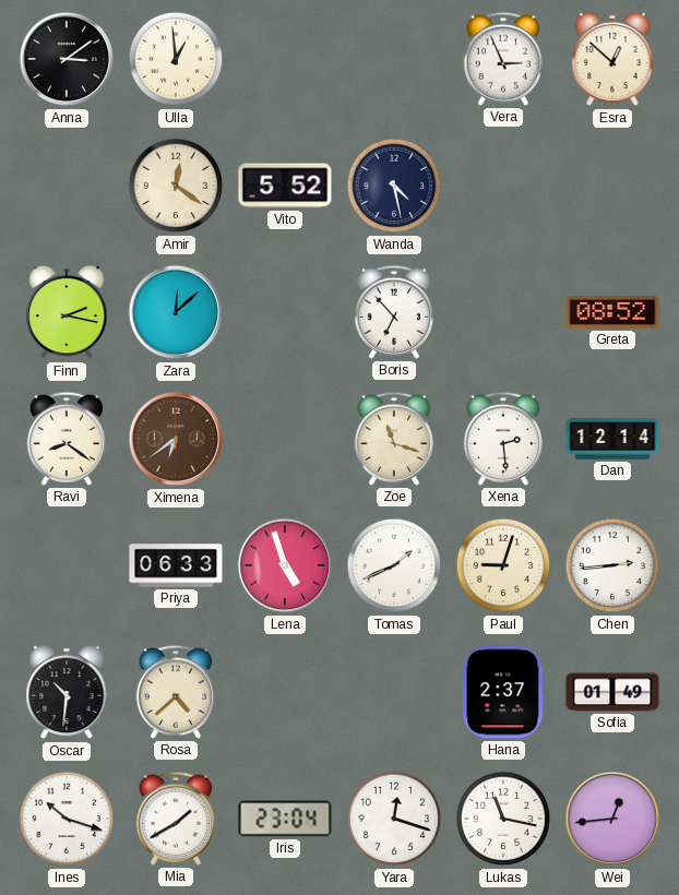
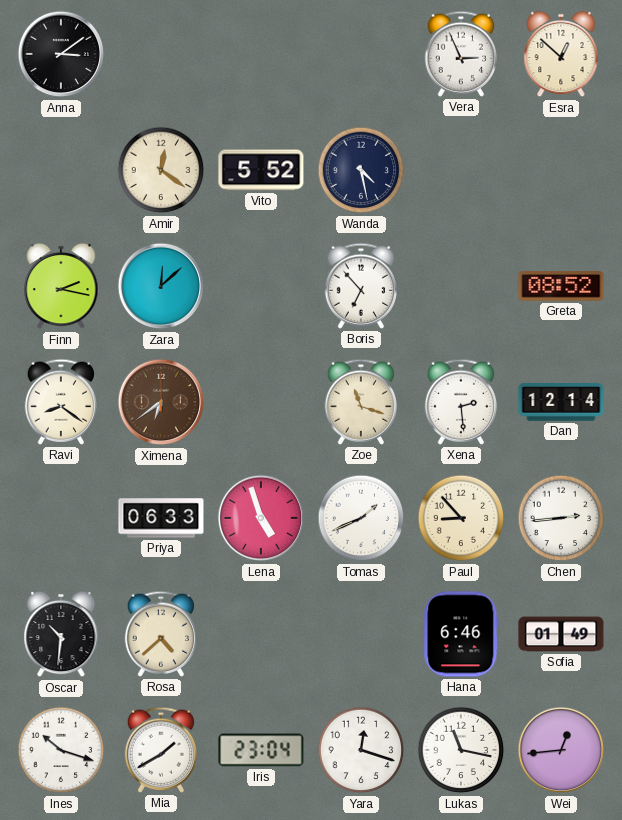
Ulla: 12:59 -> none
Paul: 9:03 -> 8:53
Hana: 2:37 -> 6:46
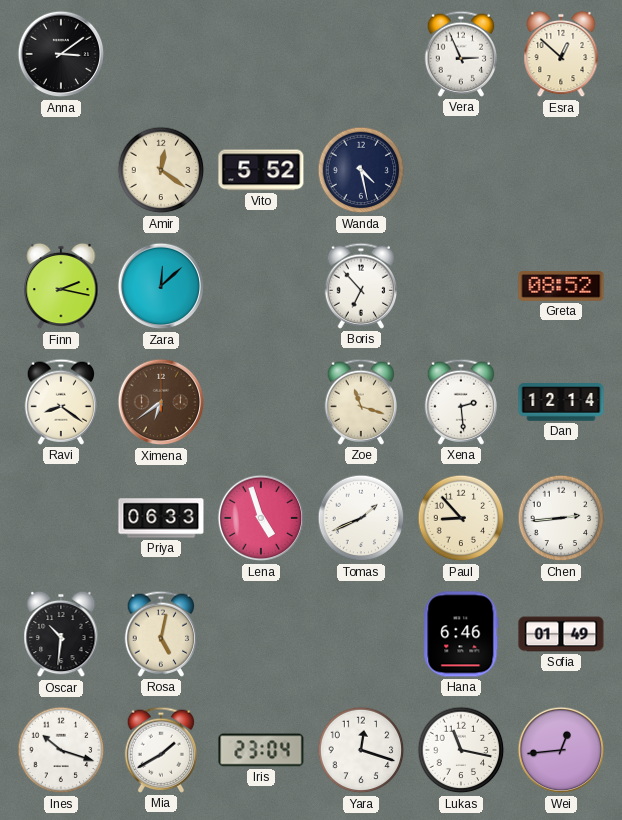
Rosa: 4:38 -> 5:02
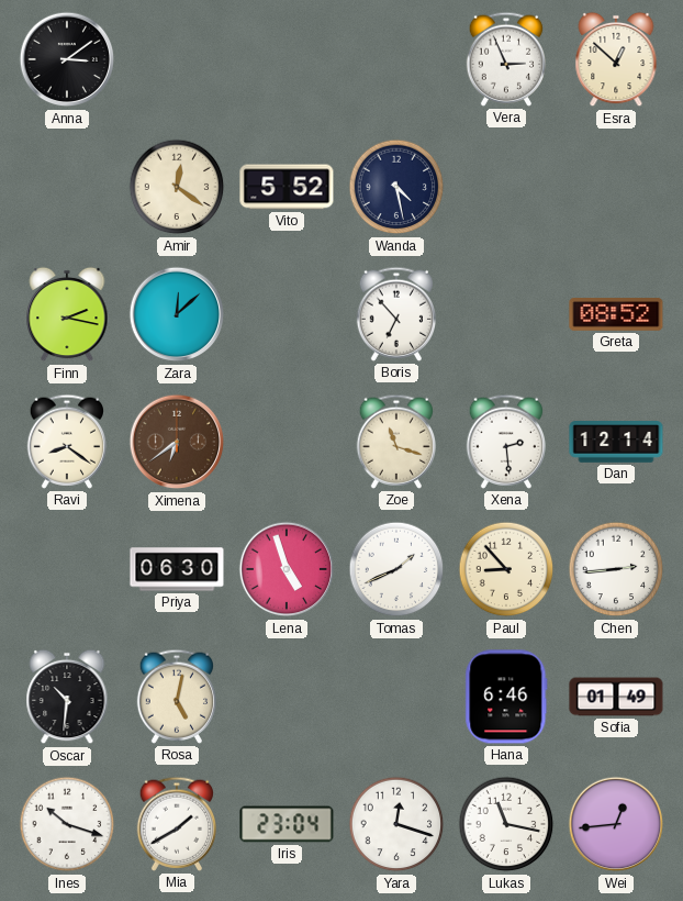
Priya: 06:33 -> 06:30
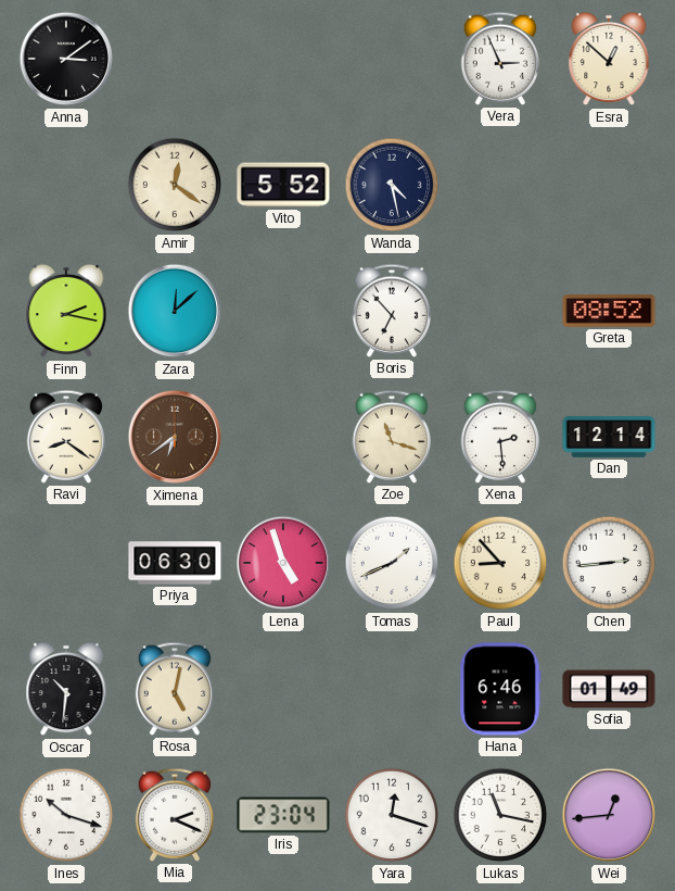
Mia: 1:40 -> 2:19
